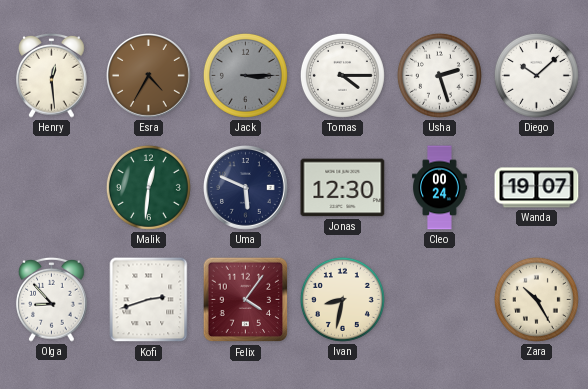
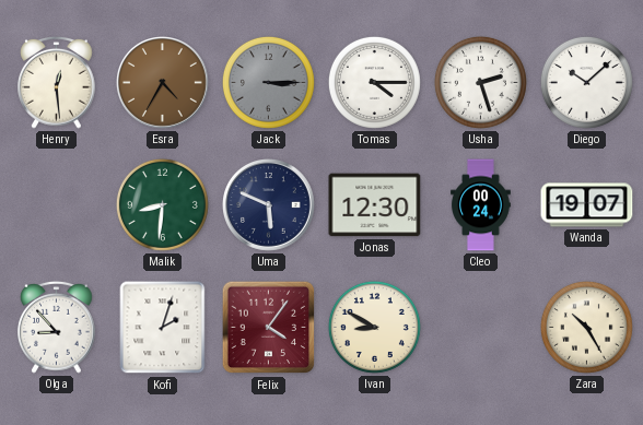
Malik: 12:31 -> 8:31
Kofi: 2:42 -> 2:03
Ivan: 8:32 -> 8:50
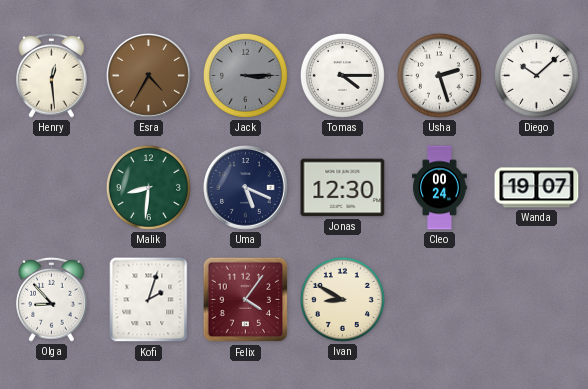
Uma: 5:49 -> 5:19
Zara: 10:25 -> none
